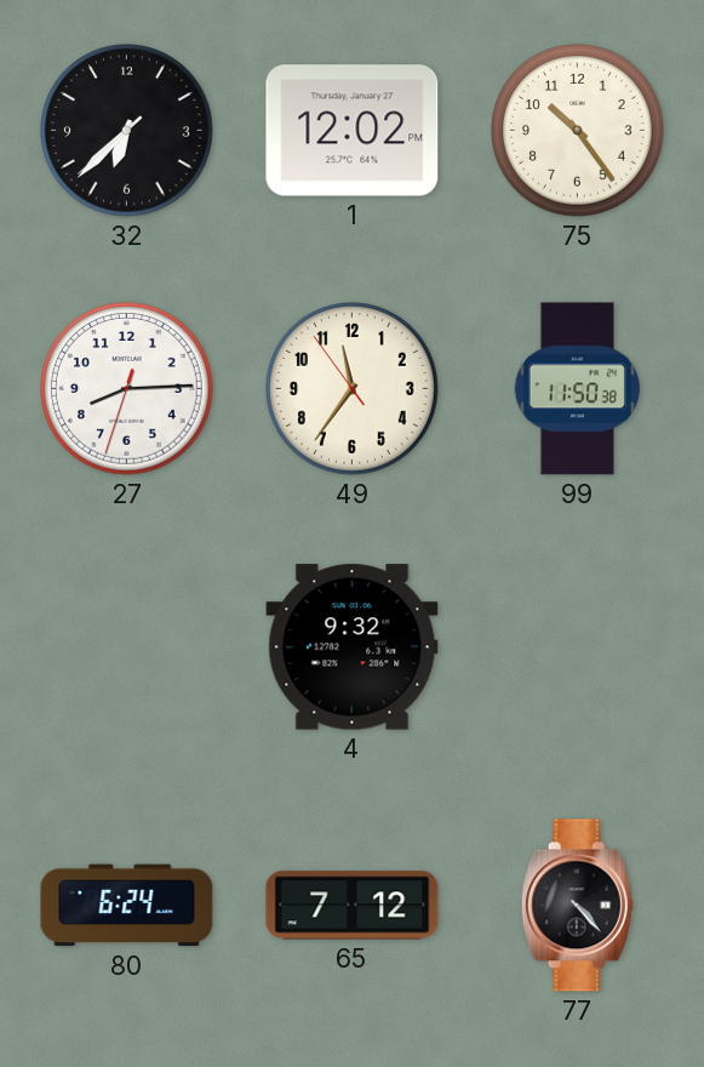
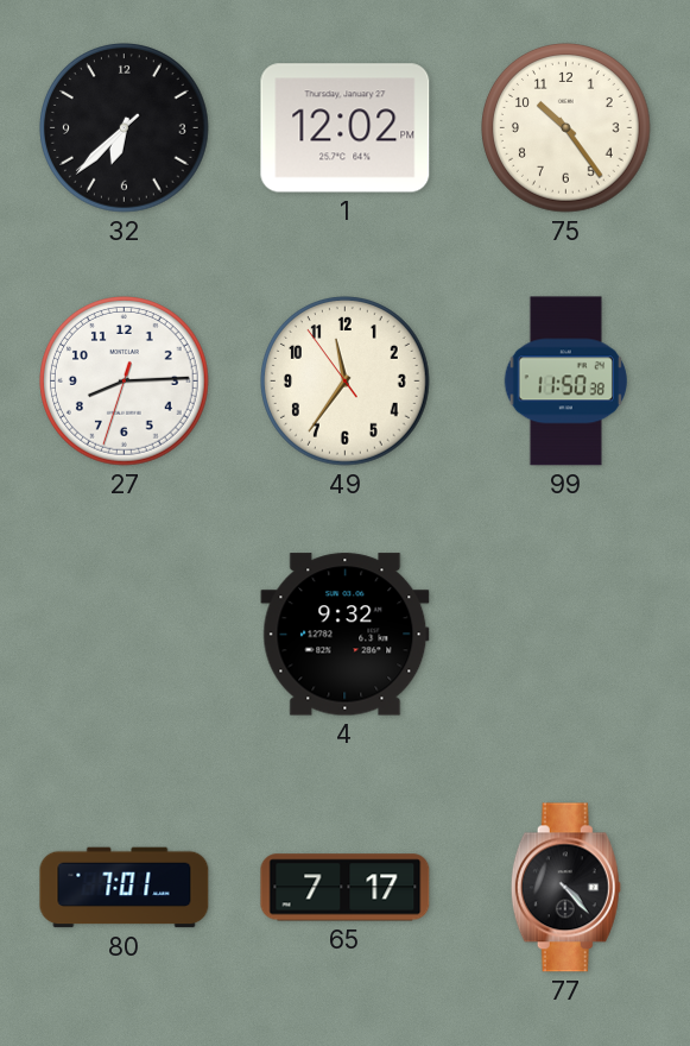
80: 6:24 -> 7:01
65: 7:12 -> 7:17
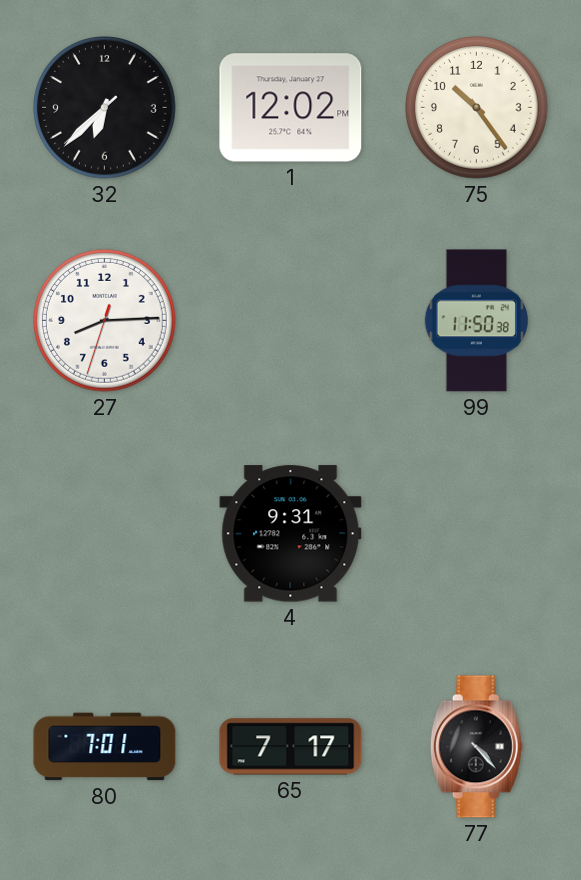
49: 11:35 -> none
4: 9:32 -> 9:31
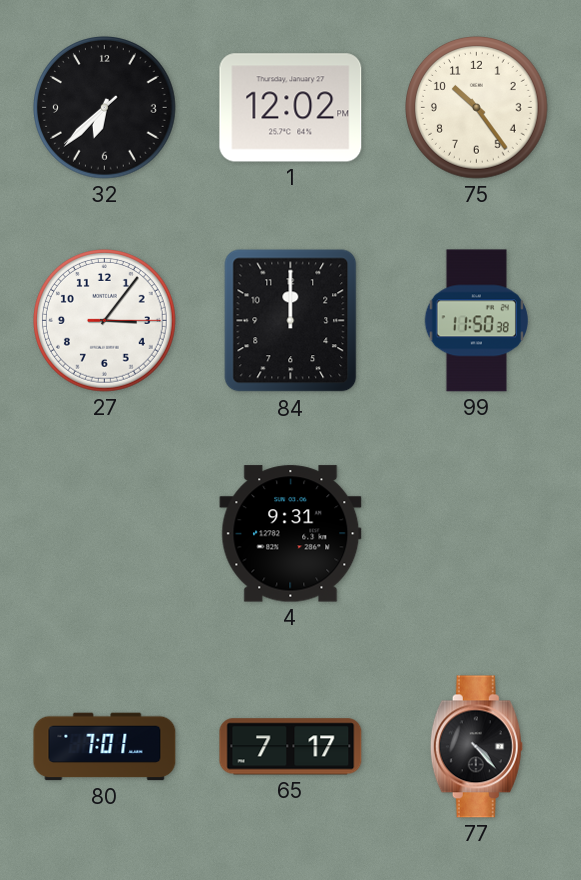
27: 8:14 -> 3:06
84: none -> 12:00
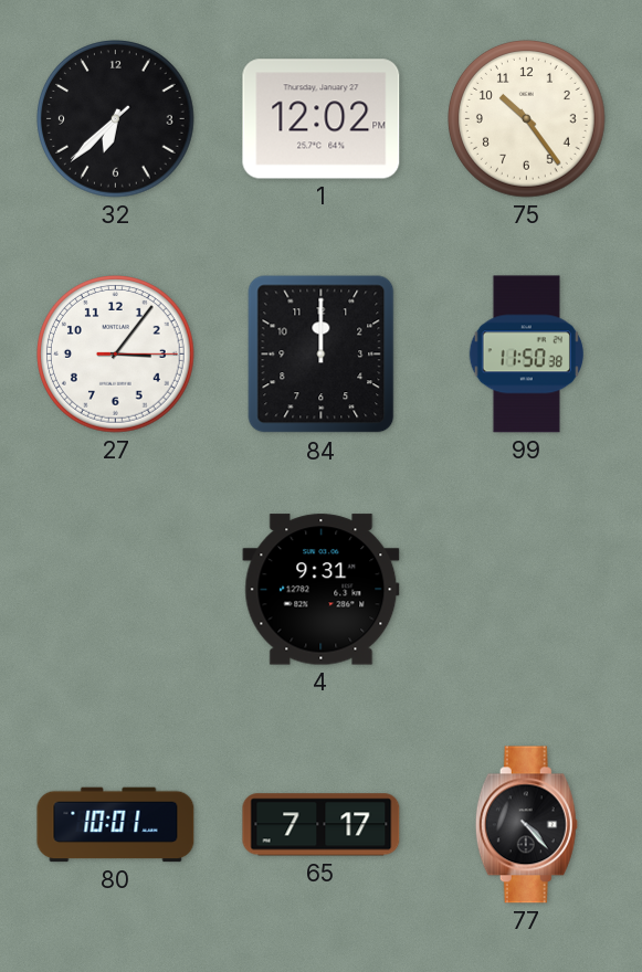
80: 7:01 -> 10:01
